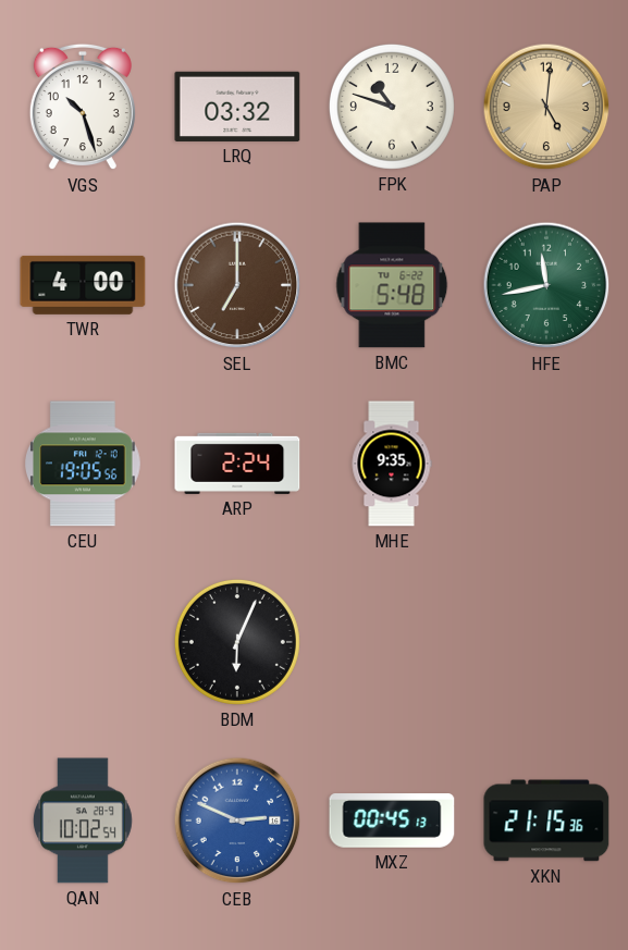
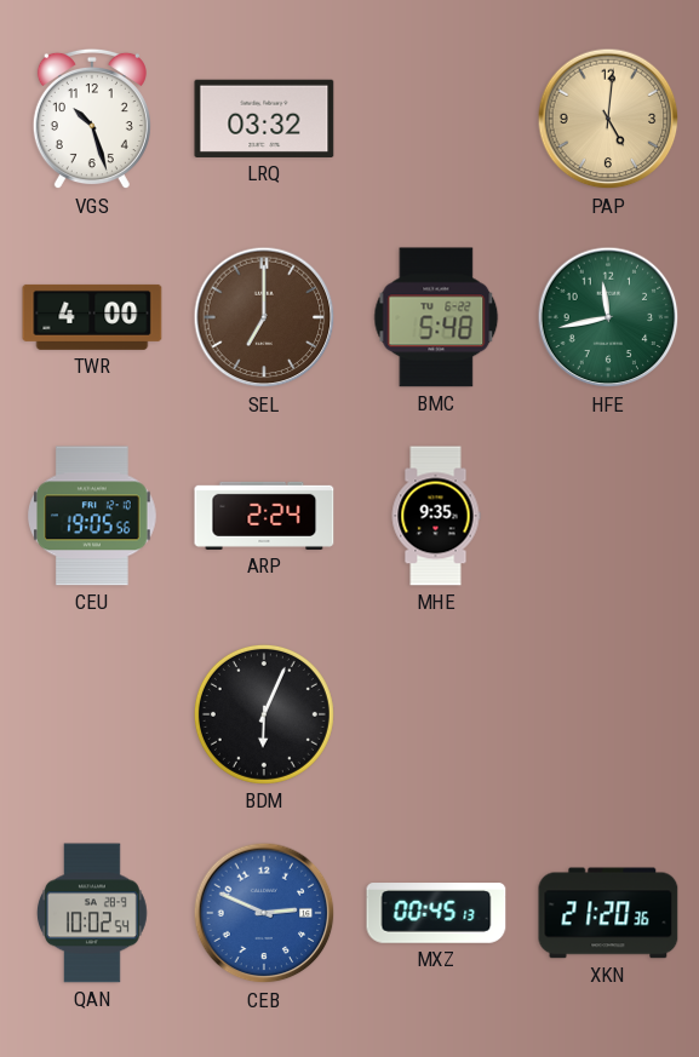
FPK: 10:48 -> none
XKN: 21:15 -> 21:20
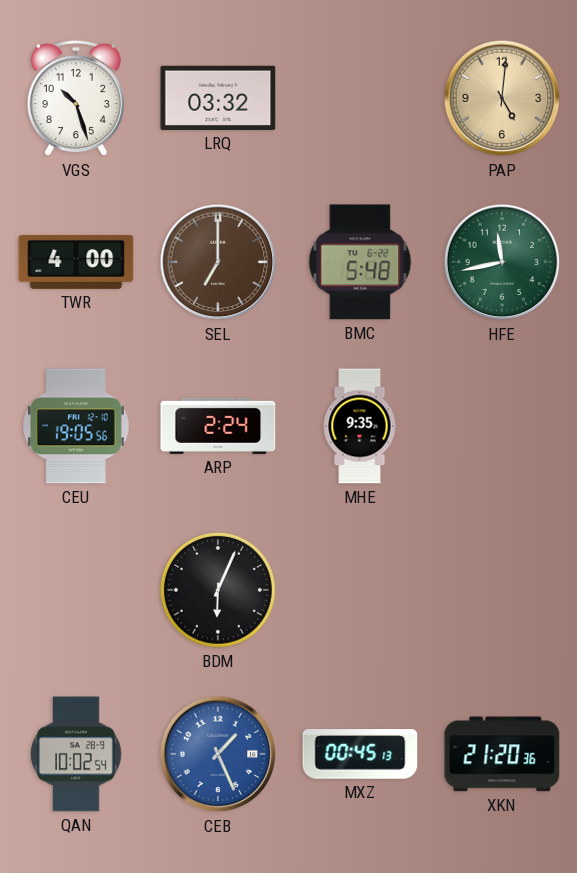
CEB: 2:49 -> 1:26
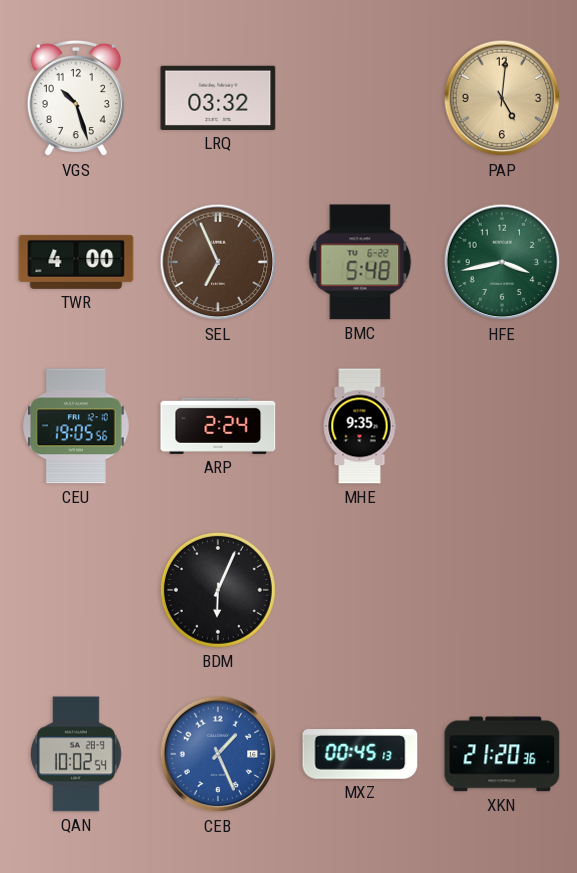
SEL: 7:00 -> 6:56
HFE: 11:43 -> 3:43
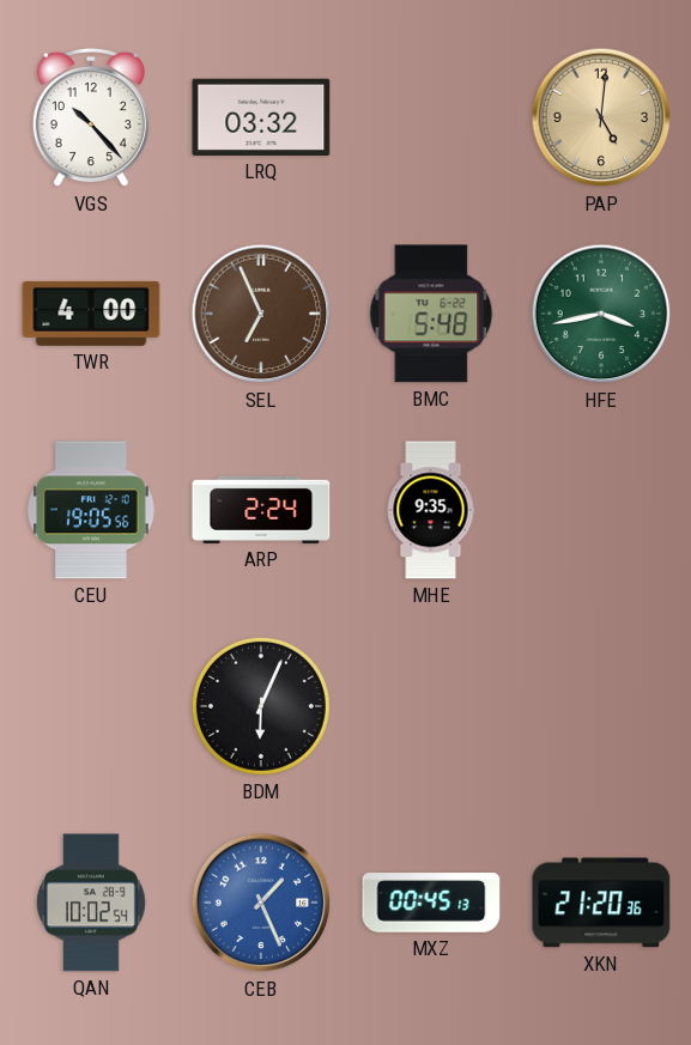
VGS: 10:27 -> 10:23
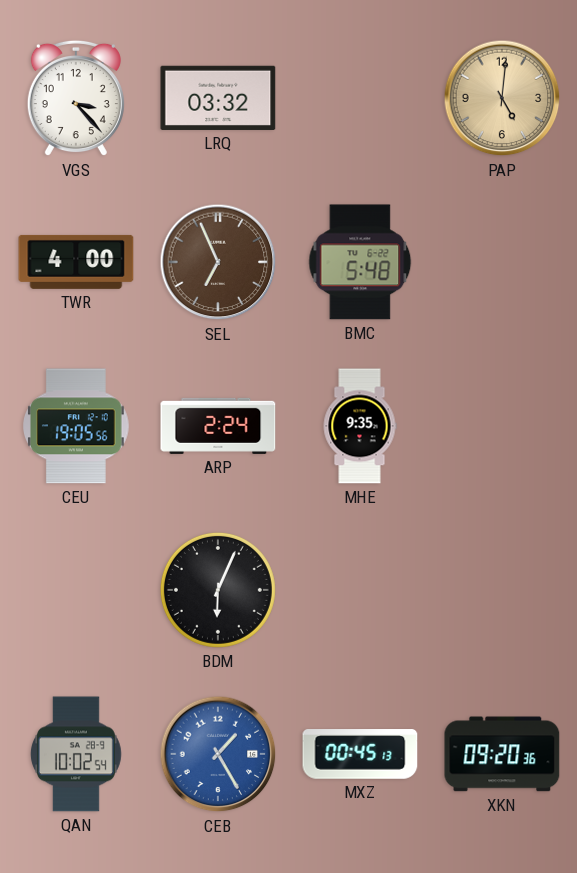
VGS: 10:23 -> 3:23
HFE: 3:43 -> none
CEB: 1:26 -> 1:25
XKN: 21:20 -> 09:20
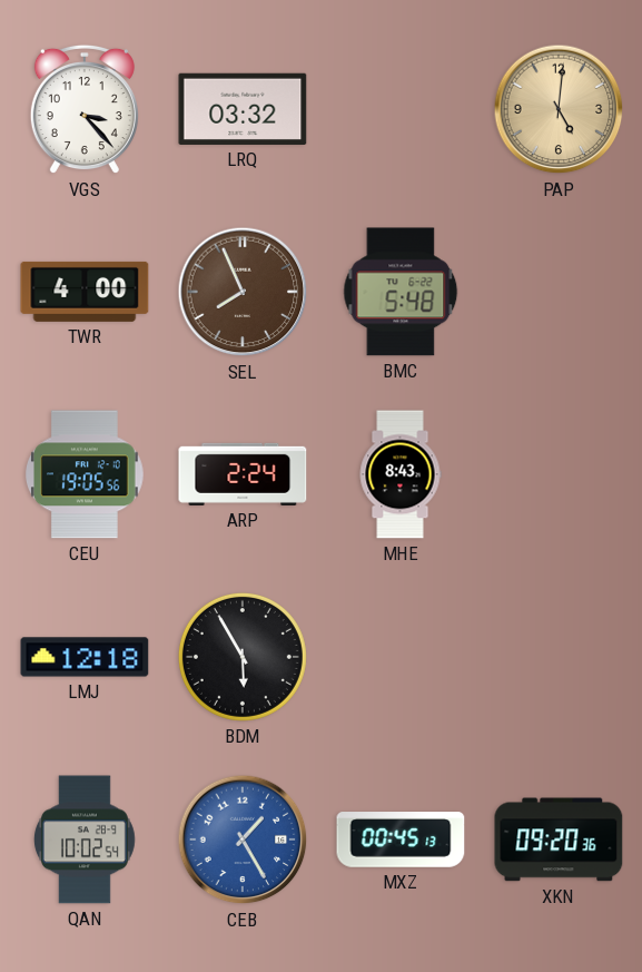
SEL: 6:56 -> 7:56
MHE: 9:35 -> 8:43
LMJ: none -> 12:18
BDM: 6:04 -> 5:55
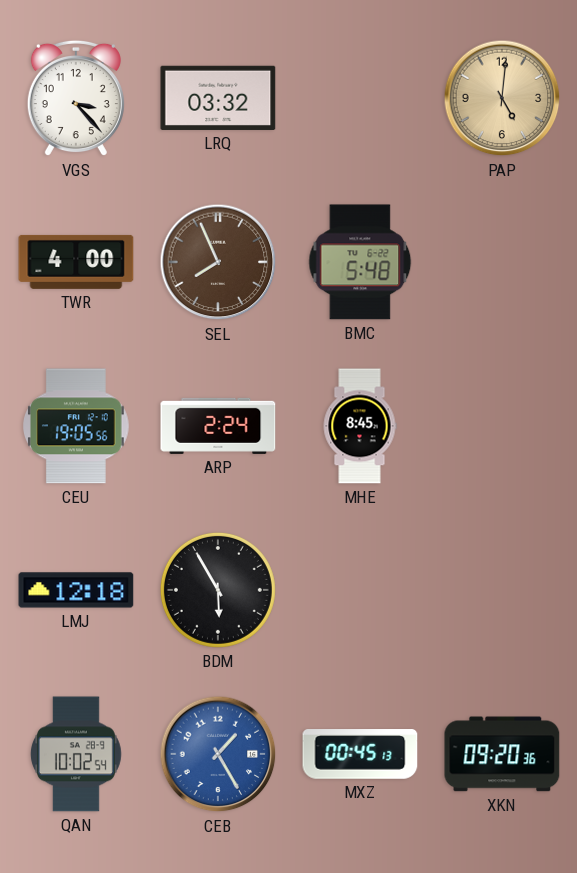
MHE: 8:43 -> 8:45
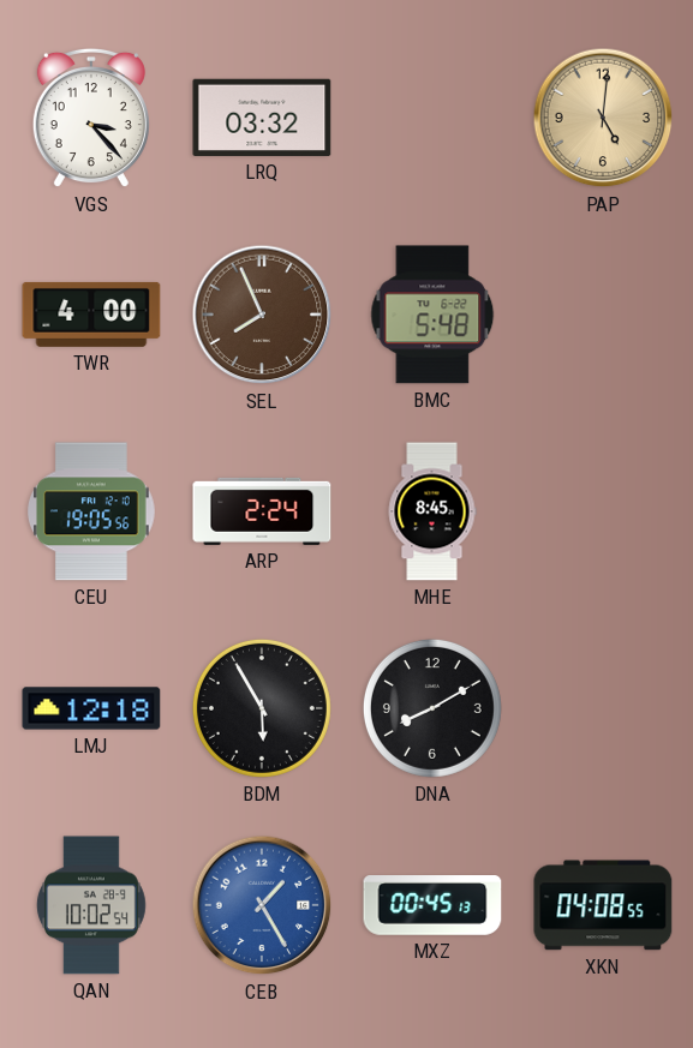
DNA: none -> 8:10
XKN: 09:20 -> 04:08
